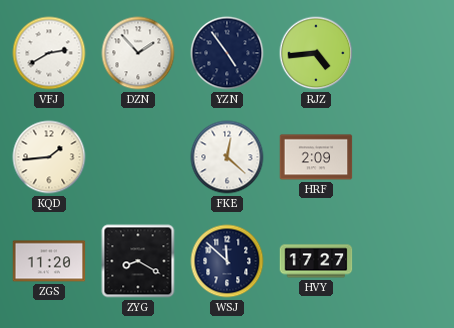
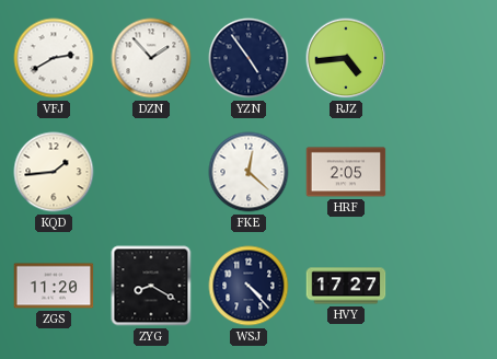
HRF: 2:09 -> 2:05
WSJ: 11:52 -> 4:23
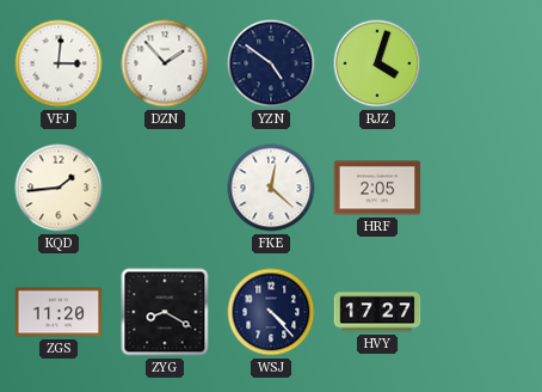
VFJ: 2:40 -> 3:01
YZN: 4:54 -> 4:51
RJZ: 4:44 -> 4:03
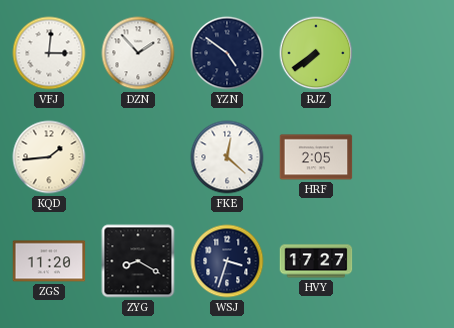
RJZ: 4:03 -> 7:39
WSJ: 4:23 -> 3:33
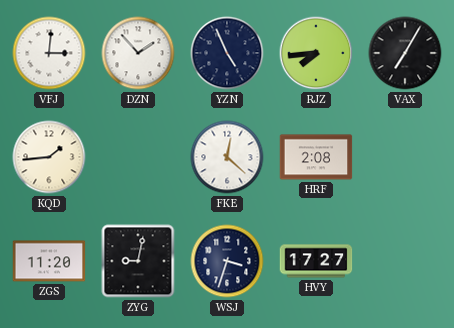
YZN: 4:51 -> 4:56
RJZ: 7:39 -> 7:44
VAX: none -> 7:05
HRF: 2:05 -> 2:08
ZYG: 8:20 -> 9:02
